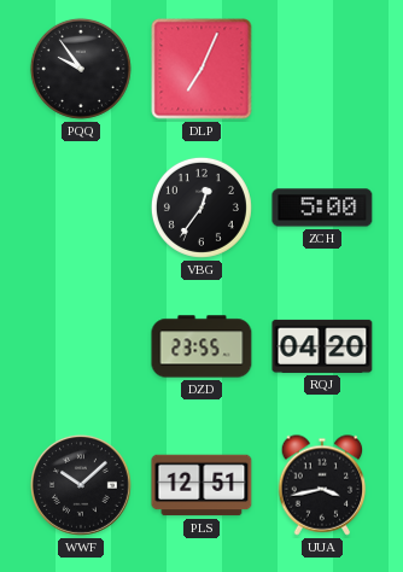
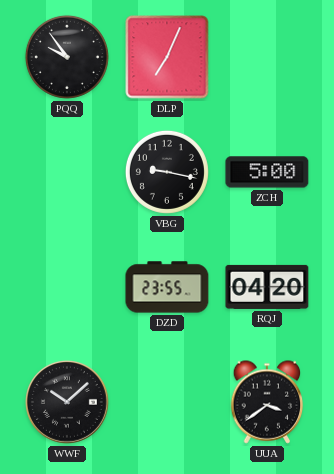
VBG: 12:36 -> 9:17
PLS: 12:51 -> none
UUA: 3:43 -> 3:39
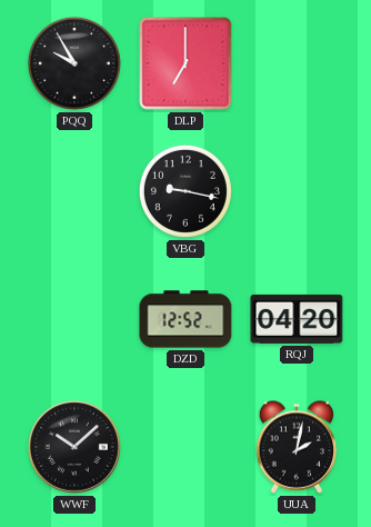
PQQ: 9:54 -> 9:55
DLP: 7:04 -> 7:00
ZCH: 5:00 -> none
DZD: 23:55 -> 12:52
UUA: 3:39 -> 2:02
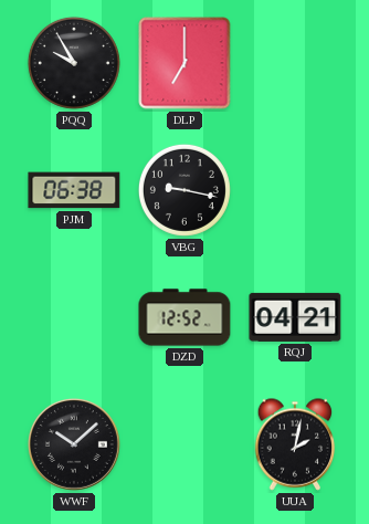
PJM: none -> 06:38
RQJ: 04:20 -> 04:21
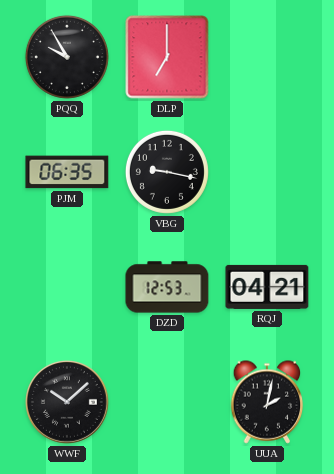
PJM: 06:38 -> 06:35
DZD: 12:52 -> 12:53
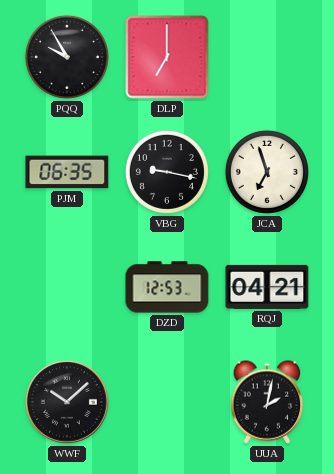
JCA: none -> 6:57
